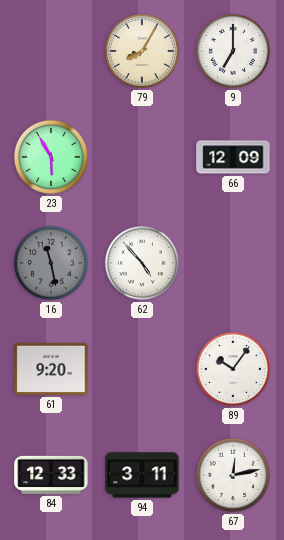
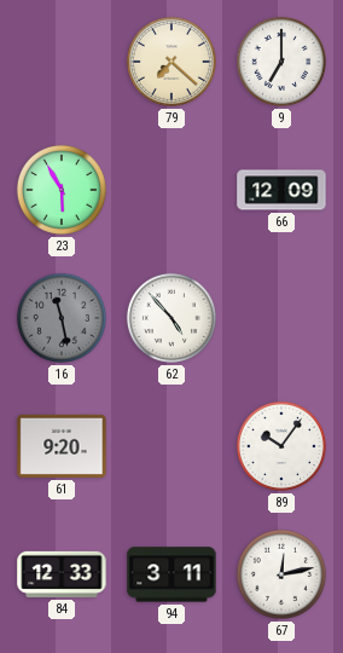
79: 8:05 -> 7:22
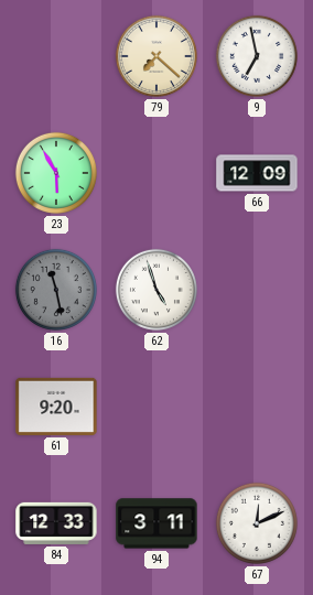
9: 7:00 -> 6:58
62: 4:53 -> 4:57
89: 10:06 -> none
67: 12:13 -> 12:11
